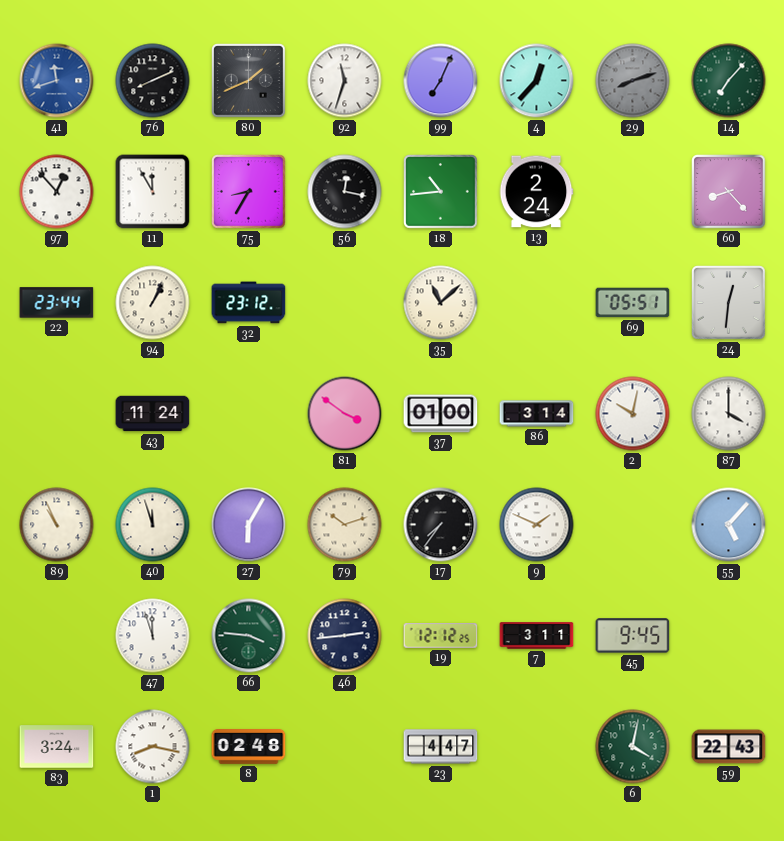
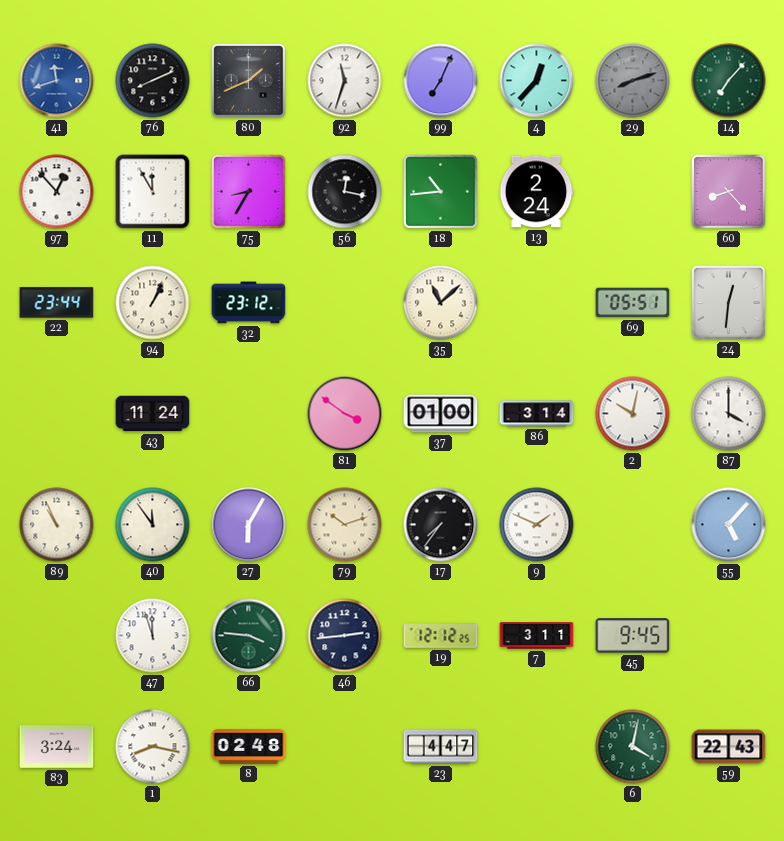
40: 11:57 -> 11:54
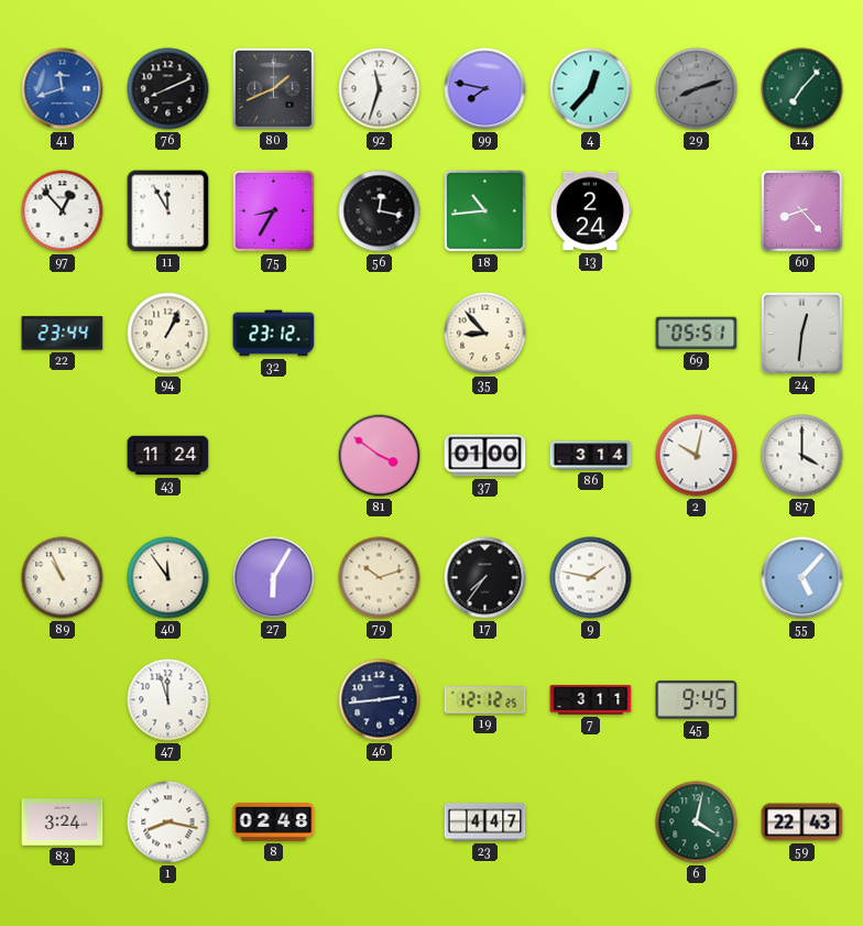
99: 7:04 -> 7:47
35: 11:08 -> 8:53
9: 1:49 -> 1:47
66: 3:46 -> none
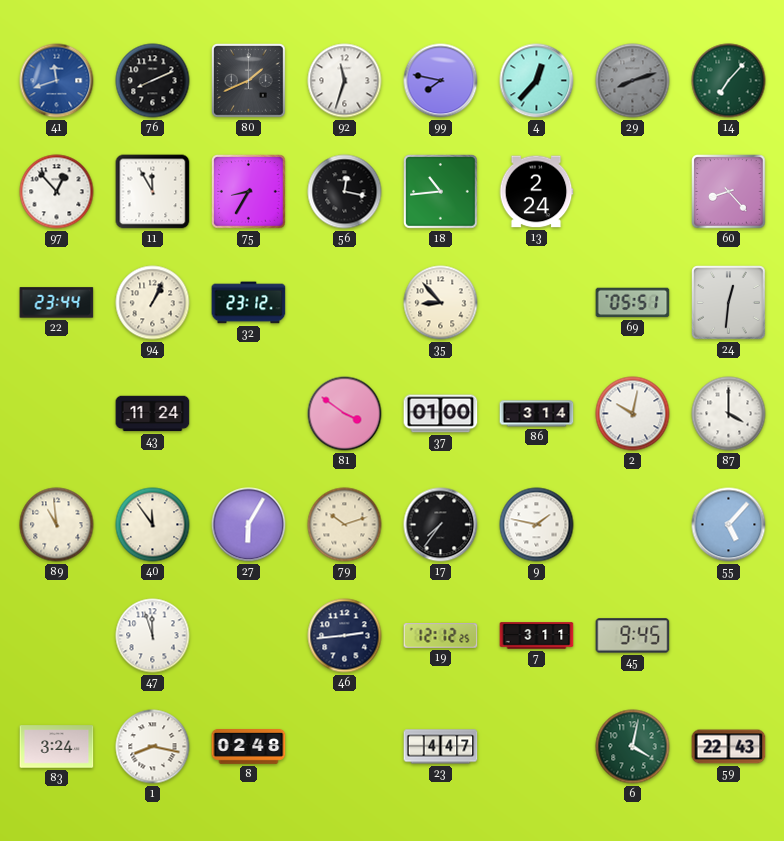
89: 10:56 -> 10:59
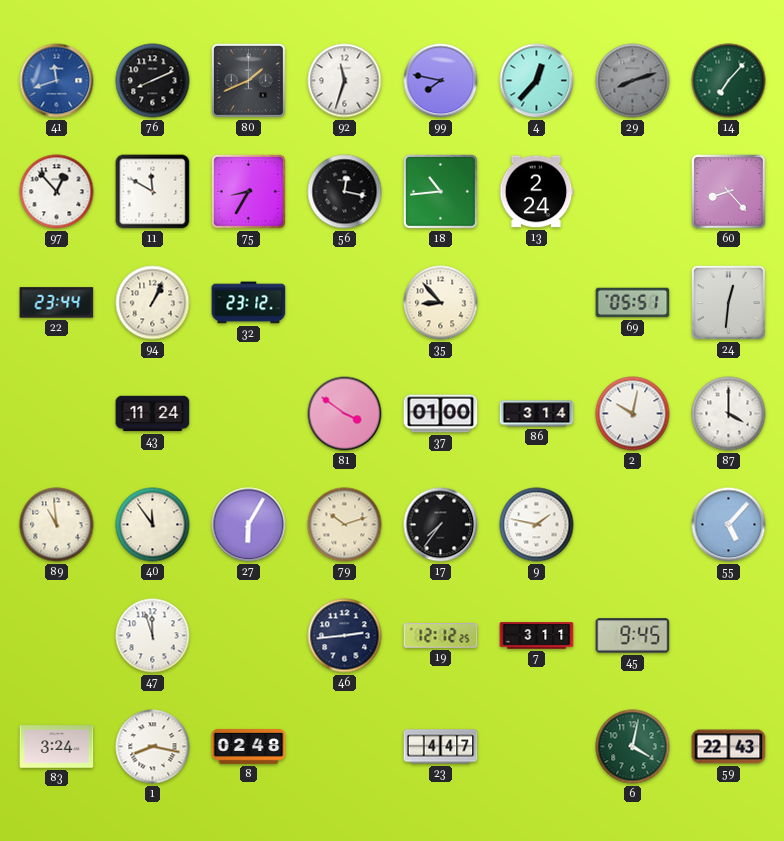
11: 11:55 -> 11:50
